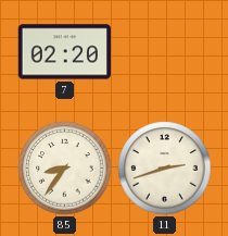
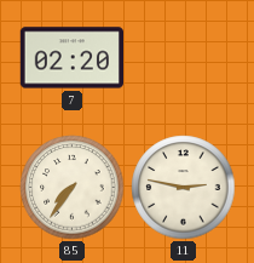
85: 8:36 -> 7:36
11: 2:42 -> 2:47
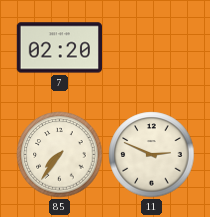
11: 2:47 -> 2:49
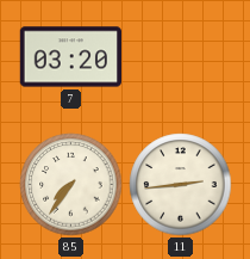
7: 02:20 -> 03:20
11: 2:49 -> 2:44
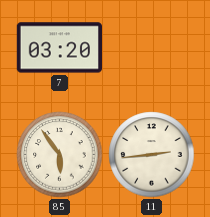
85: 7:36 -> 5:54
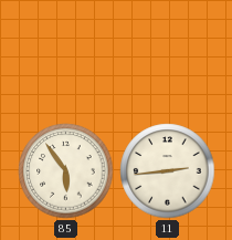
7: 03:20 -> none
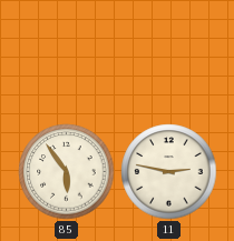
11: 2:44 -> 2:47
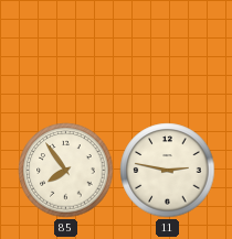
85: 5:54 -> 7:54
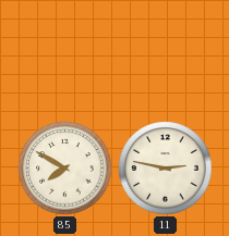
85: 7:54 -> 7:50
